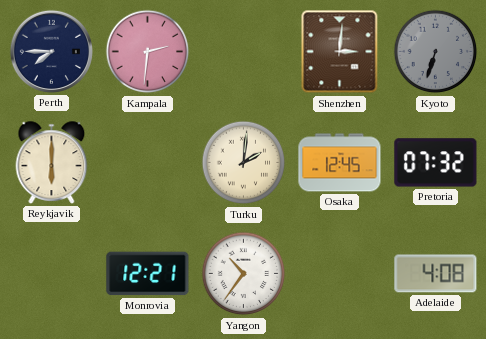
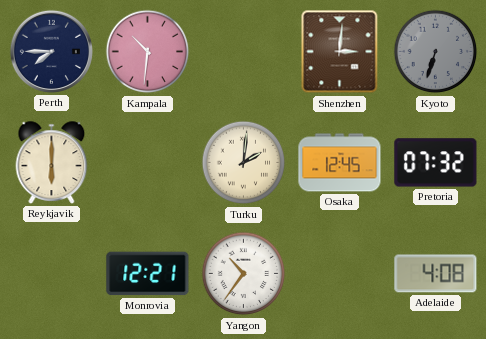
Kampala: 2:31 -> 10:31
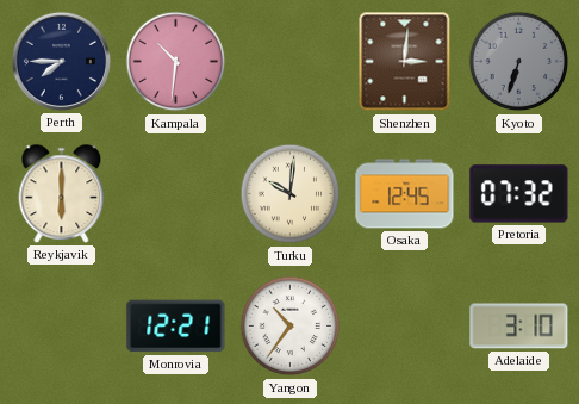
Turku: 2:01 -> 10:01
Adelaide: 4:08 -> 3:10
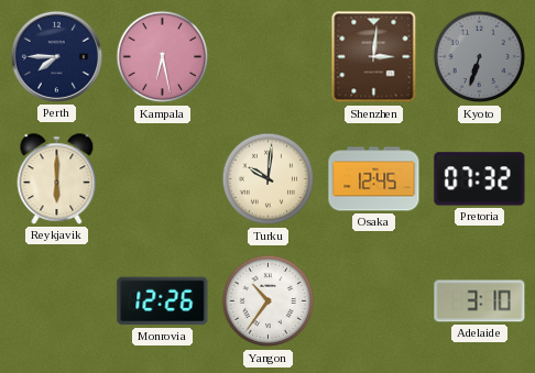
Kampala: 10:31 -> 6:28
Monrovia: 12:21 -> 12:26
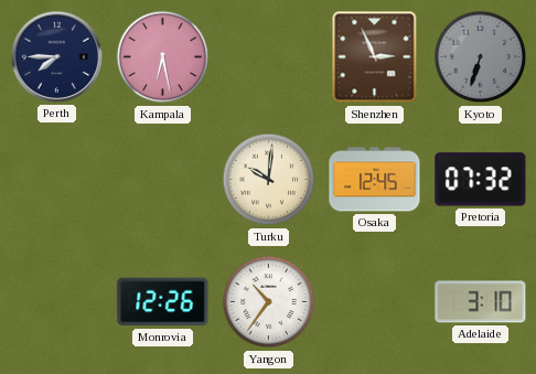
Shenzhen: 3:01 -> 2:56
Reykjavik: 6:00 -> none
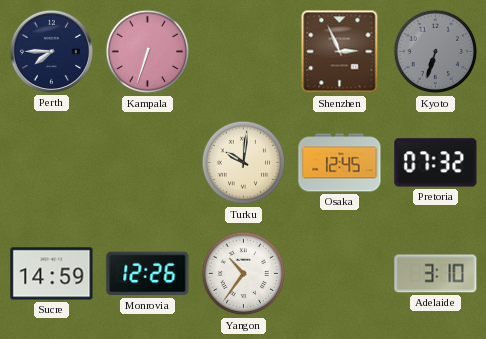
Kampala: 6:28 -> 6:33
Sucre: none -> 14:59
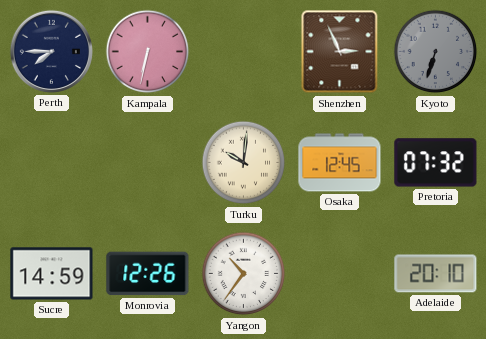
Kampala: 6:33 -> 6:32
Adelaide: 3:10 -> 20:10
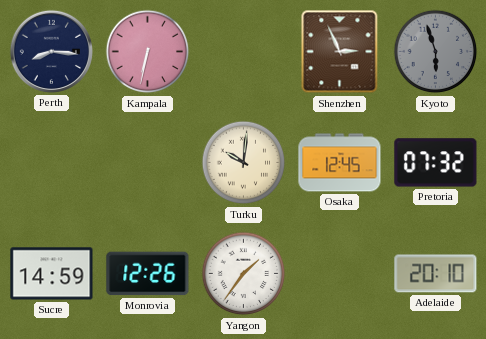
Perth: 7:45 -> 8:16
Kyoto: 6:33 -> 5:57
Yangon: 10:36 -> 1:36
